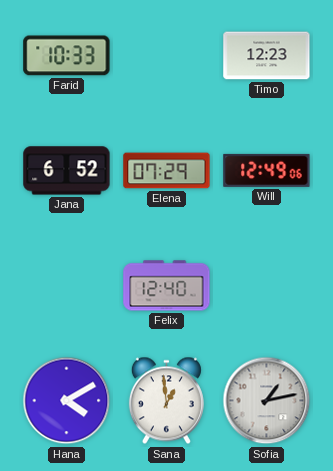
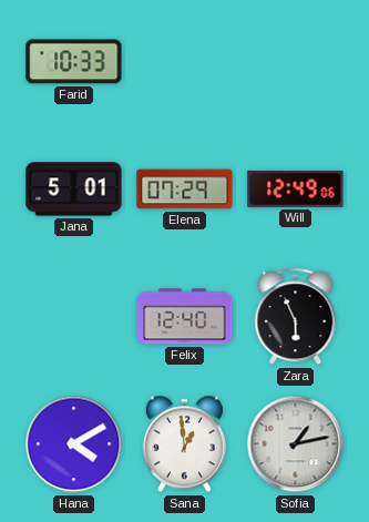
Timo: 12:23 -> none
Jana: 6:52 -> 5:01
Zara: none -> 5:56
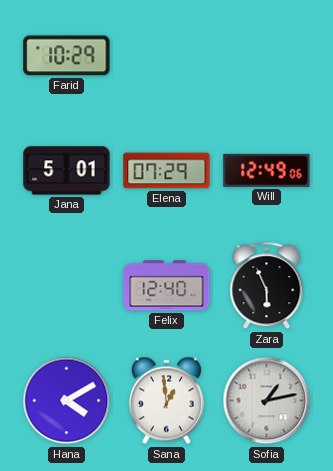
Farid: 10:33 -> 10:29
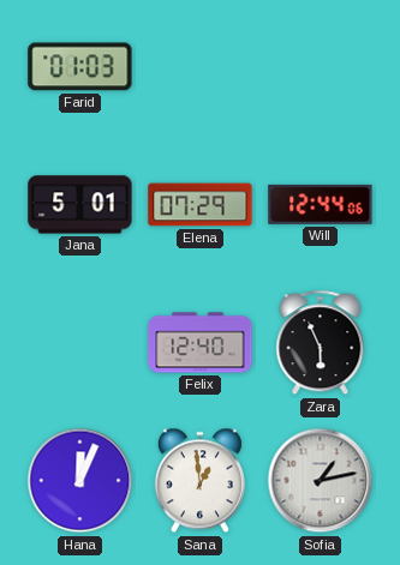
Farid: 10:29 -> 01:03
Will: 12:49 -> 12:44
Hana: 4:10 -> 12:04
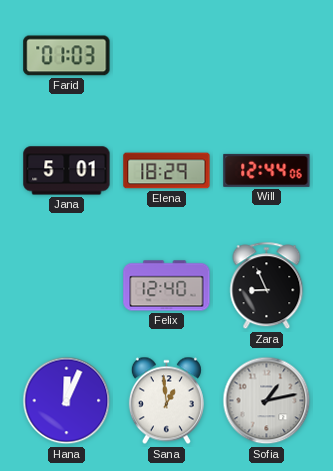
Elena: 07:29 -> 18:29
Zara: 5:56 -> 8:56
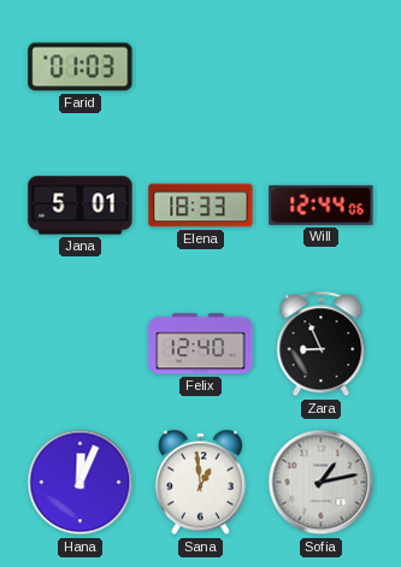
Elena: 18:29 -> 18:33
